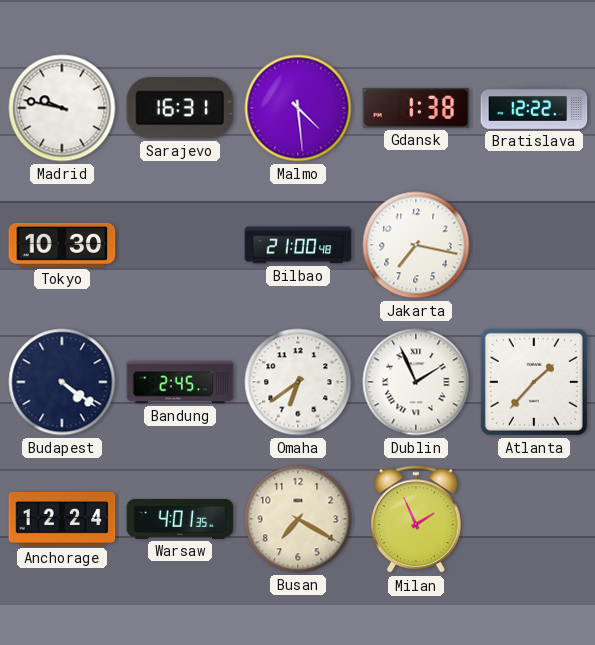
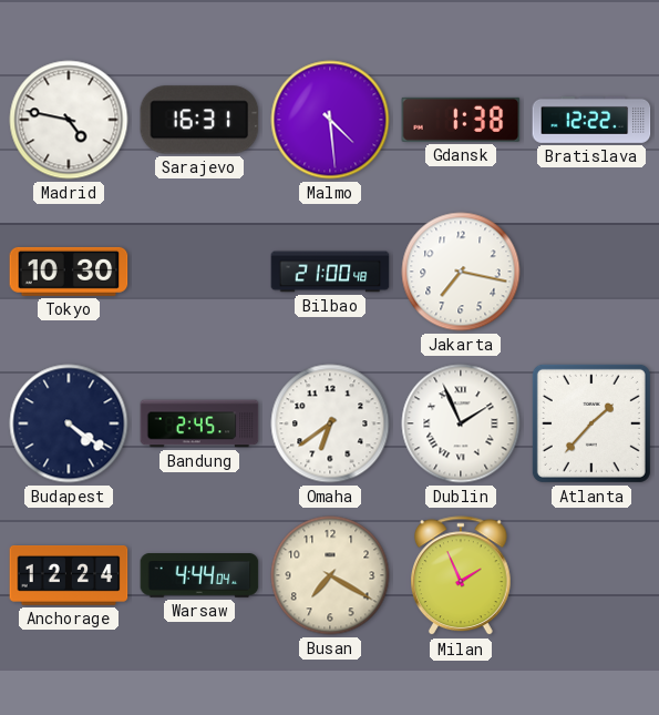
Madrid: 9:47 -> 4:47
Warsaw: 4:01 -> 4:44
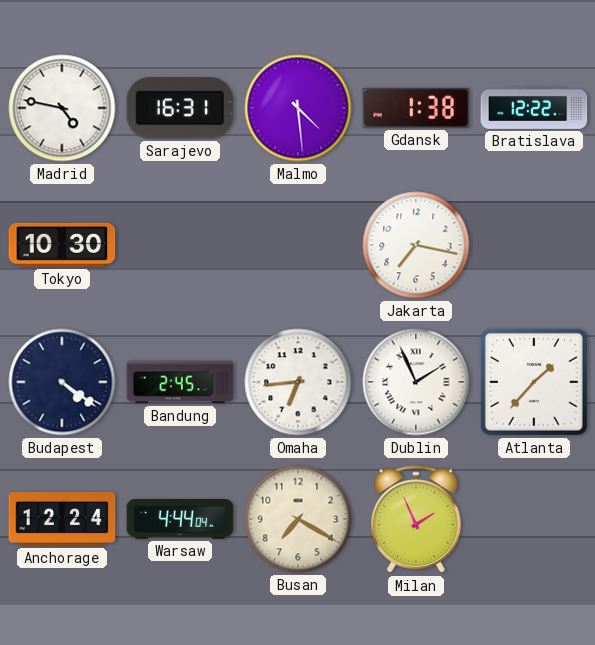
Bilbao: 21:00 -> none
Omaha: 6:39 -> 6:44
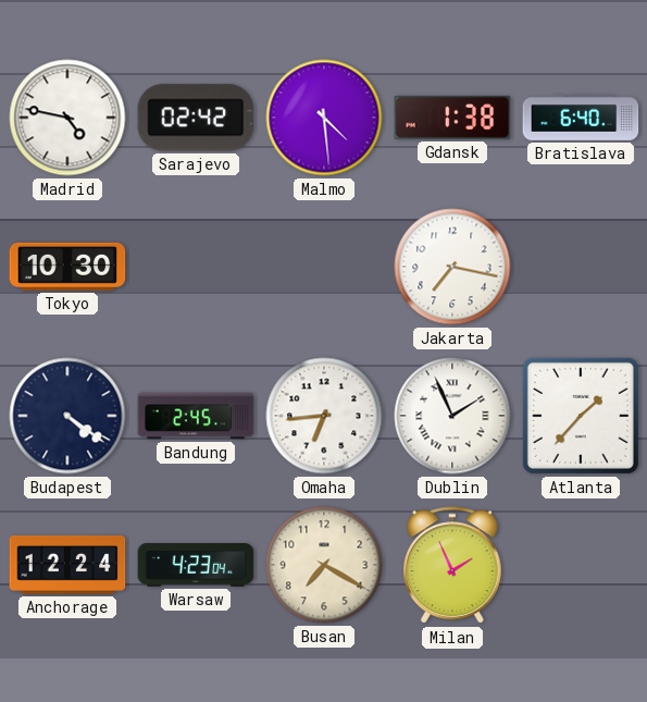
Sarajevo: 16:31 -> 02:42
Bratislava: 12:22 -> 6:40
Warsaw: 4:44 -> 4:23
